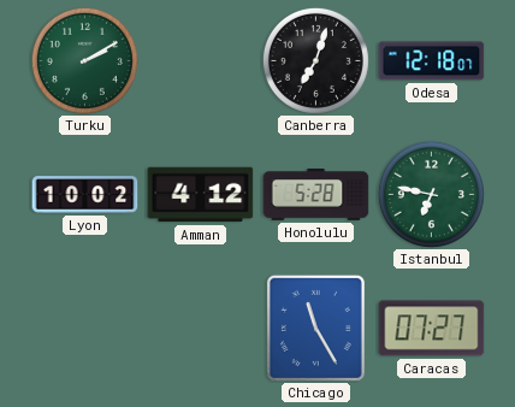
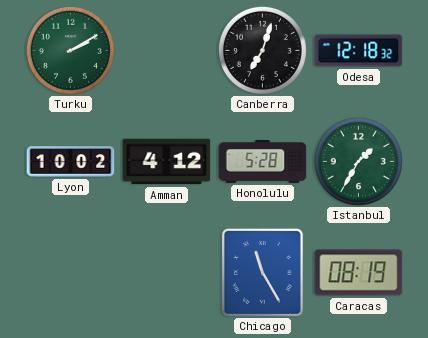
Odesa: 12:18:07 -> 12:18:32
Istanbul: 6:47 -> 1:35
Caracas: 07:27 -> 08:19
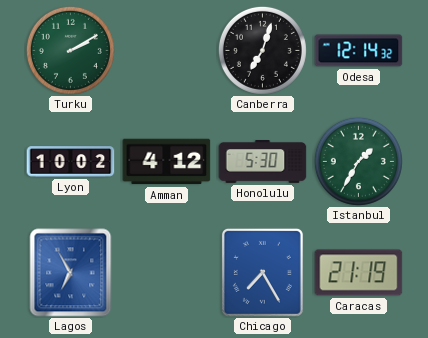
Odesa: 12:18 -> 12:14
Honolulu: 5:28 -> 5:30
Lagos: none -> 6:55
Chicago: 11:25 -> 7:25
Caracas: 08:19 -> 21:19
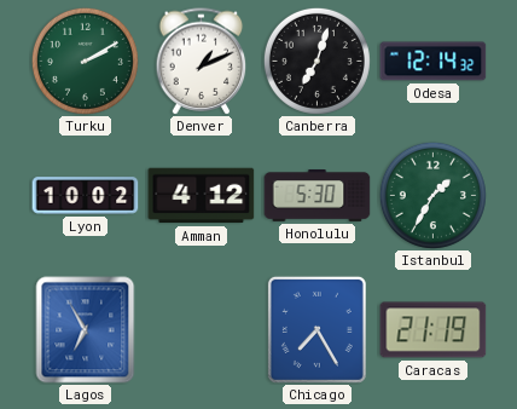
Denver: none -> 1:11
